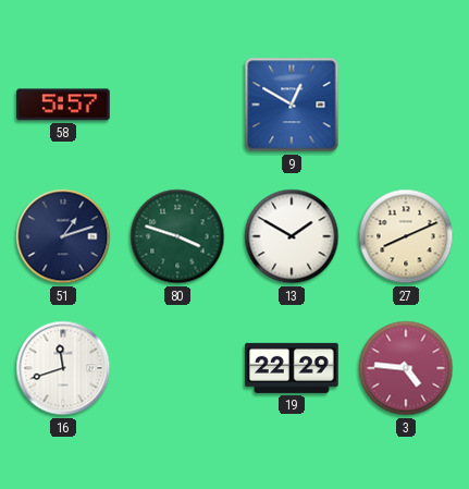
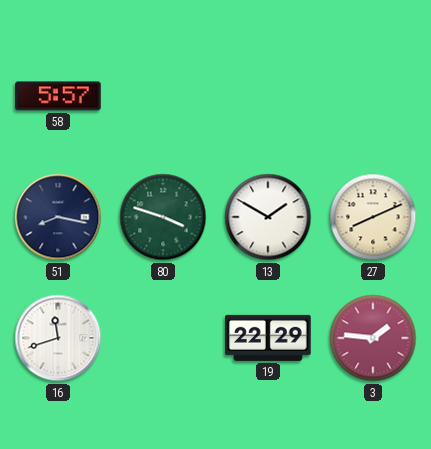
9: 12:50 -> none
51: 1:12 -> 8:17
3: 4:46 -> 1:46
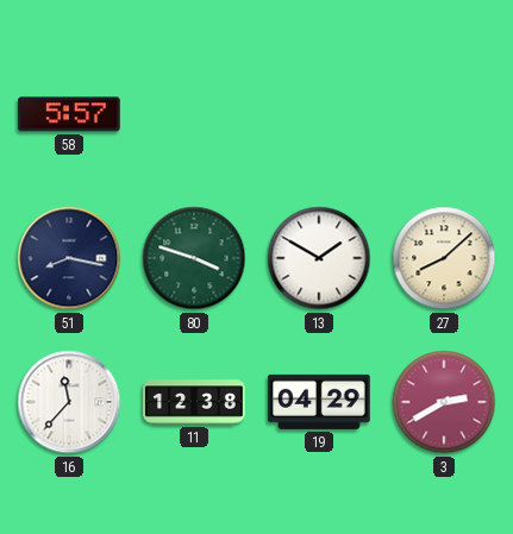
27: 8:11 -> 8:08
16: 11:42 -> 11:37
11: none -> 12:38
19: 22:29 -> 04:29
3: 1:46 -> 2:40
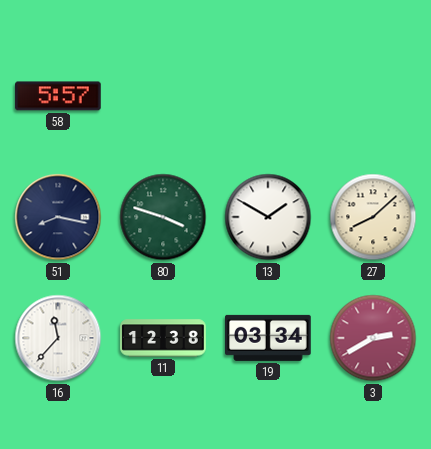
19: 04:29 -> 03:34
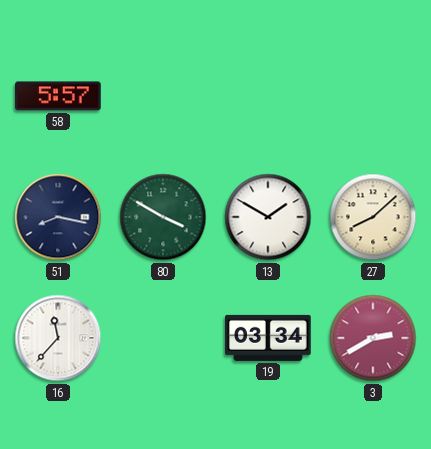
80: 3:48 -> 3:50
11: 12:38 -> none
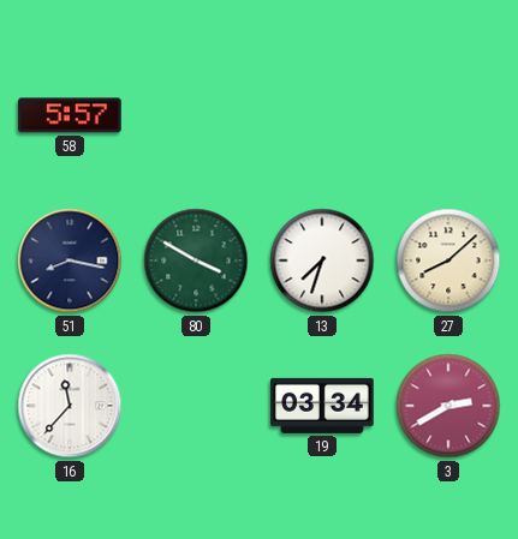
13: 1:50 -> 7:33
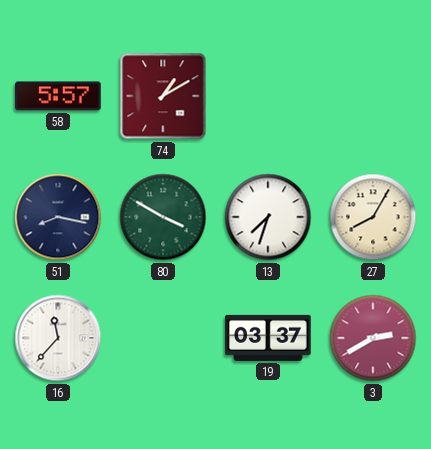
74: none -> 1:10
27: 8:08 -> 8:05
19: 03:34 -> 03:37
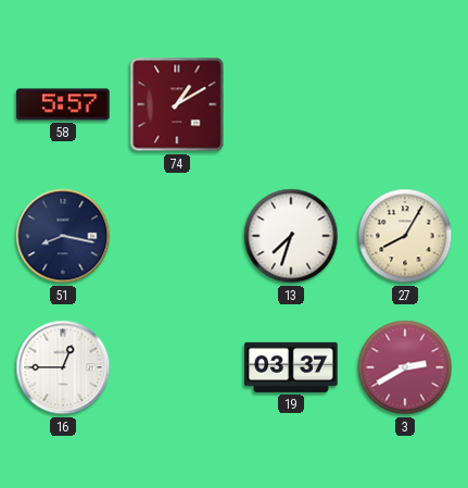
80: 3:50 -> none
16: 11:37 -> 12:45
